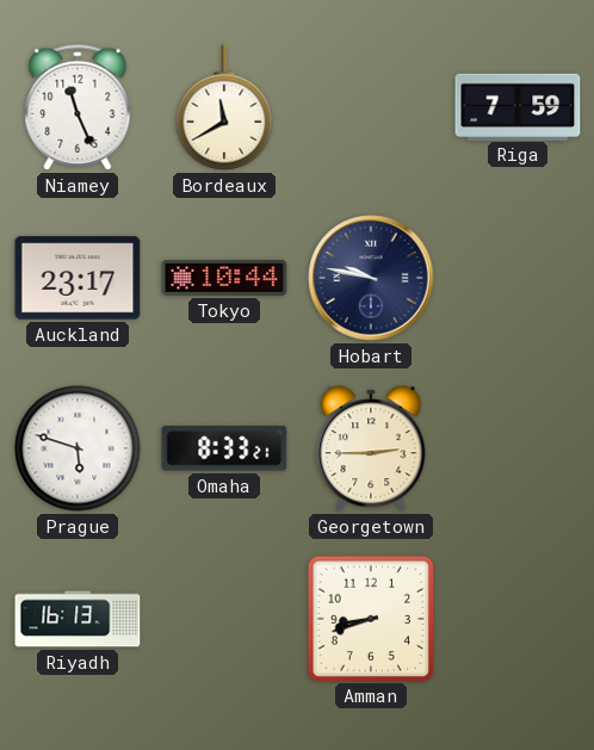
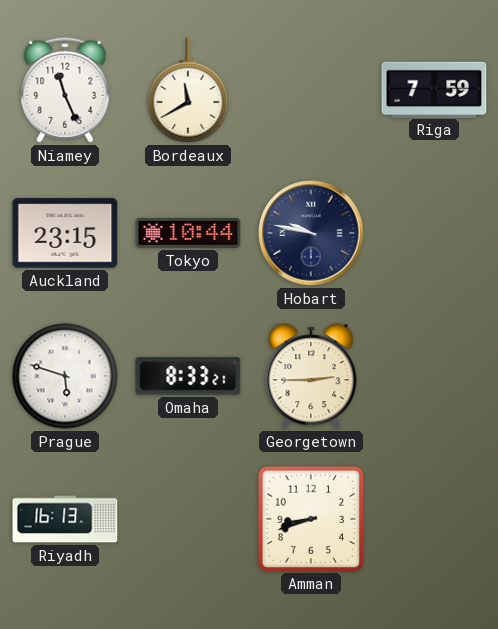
Auckland: 23:17 -> 23:15
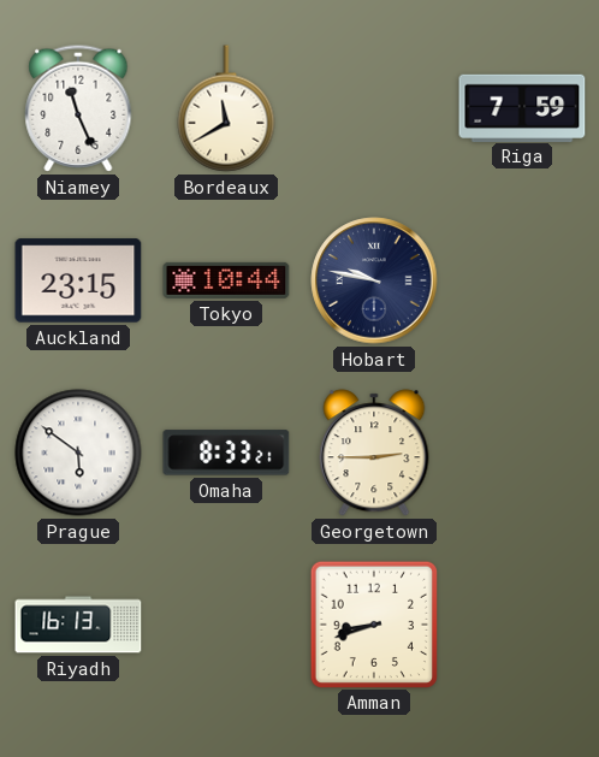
Prague: 5:48 -> 5:51
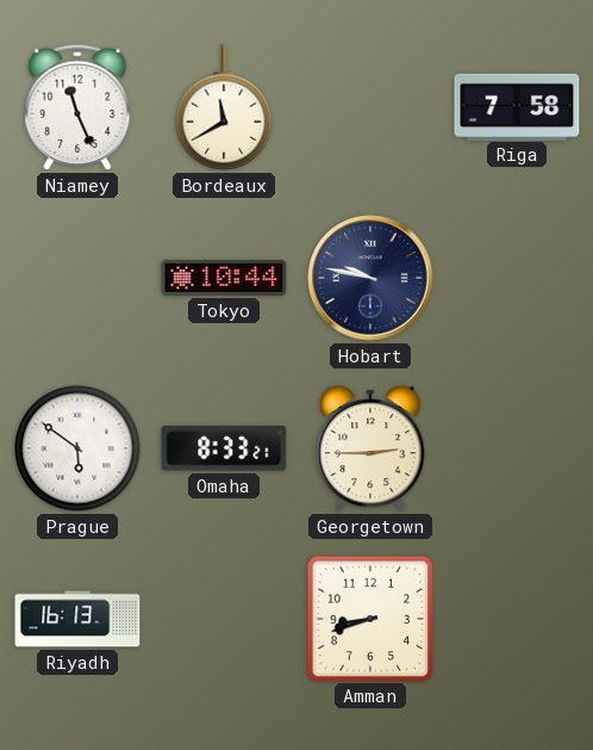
Riga: 7:59 -> 7:58
Auckland: 23:15 -> none
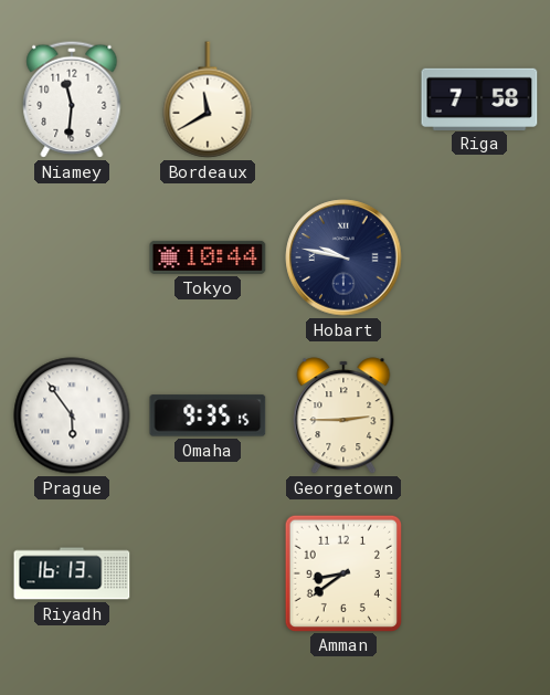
Niamey: 11:26 -> 11:31
Prague: 5:51 -> 5:54
Omaha: 8:33 -> 9:35
Amman: 8:42 -> 8:39
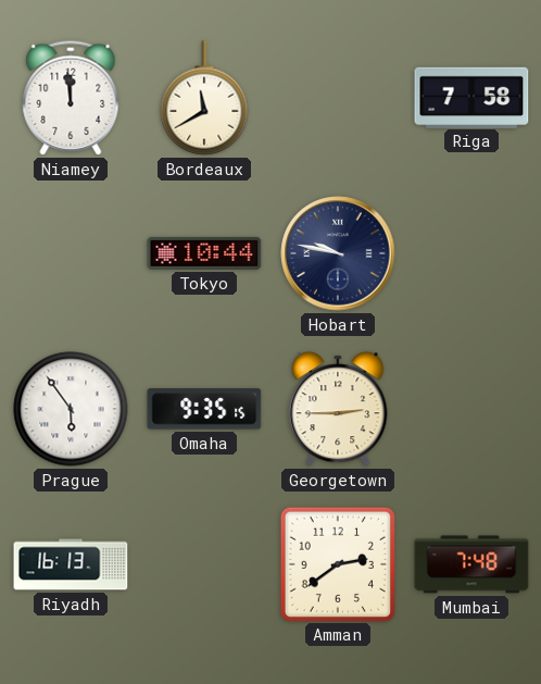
Niamey: 11:31 -> 11:59
Amman: 8:39 -> 2:39
Mumbai: none -> 7:48
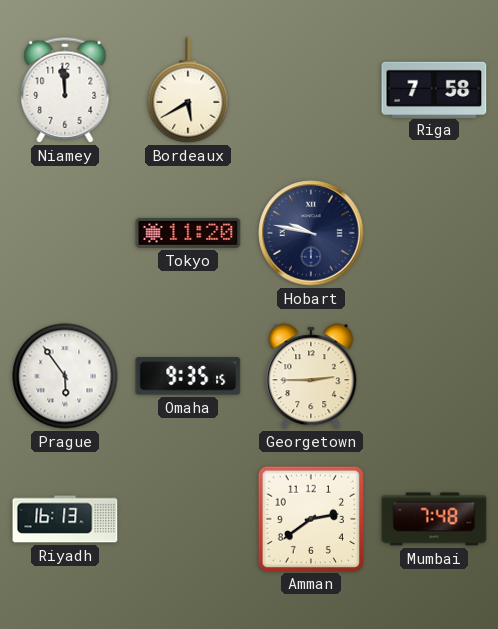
Bordeaux: 11:40 -> 5:40
Tokyo: 10:44 -> 11:20
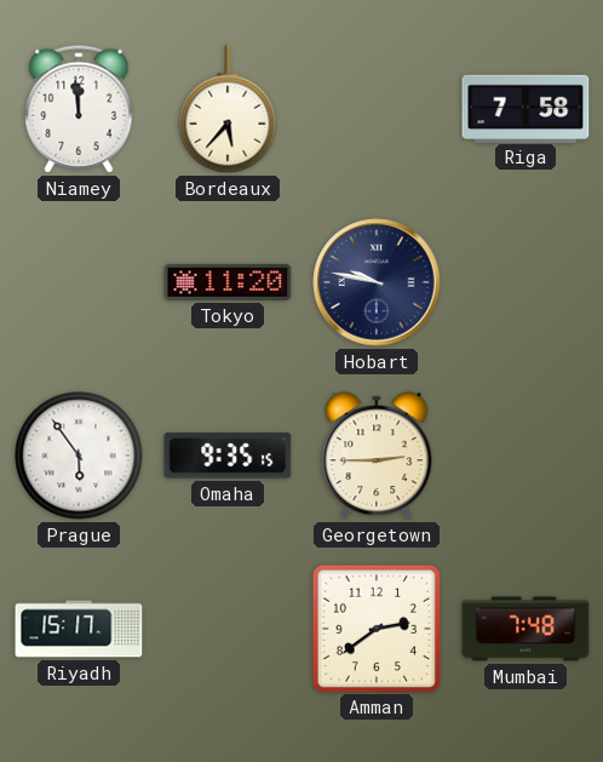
Bordeaux: 5:40 -> 5:37
Riyadh: 16:13 -> 15:17
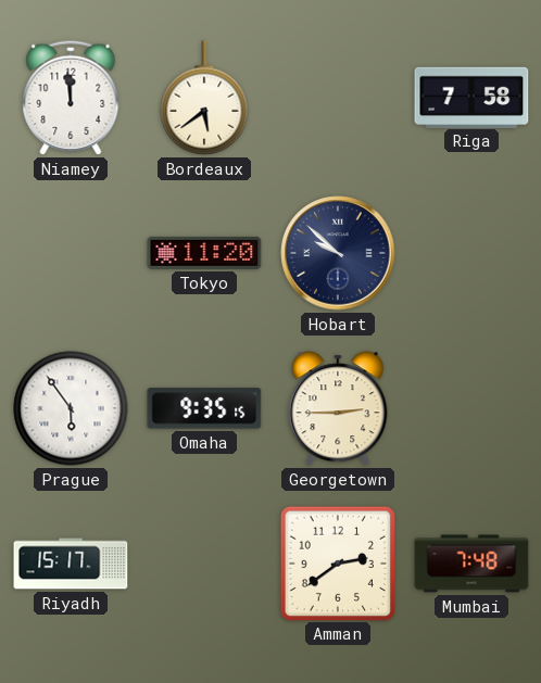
Bordeaux: 5:37 -> 5:39
Hobart: 9:47 -> 9:52
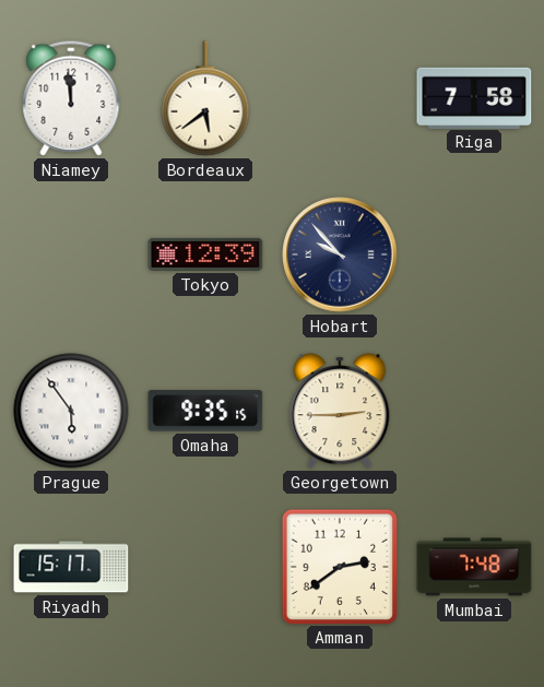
Tokyo: 11:20 -> 12:39
Hobart: 9:52 -> 9:53
